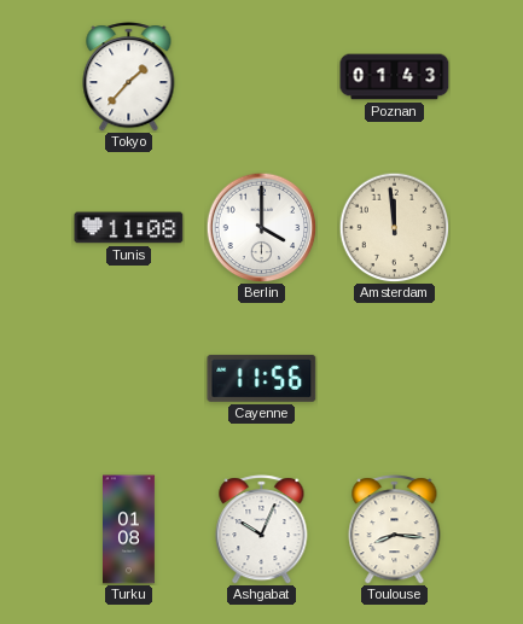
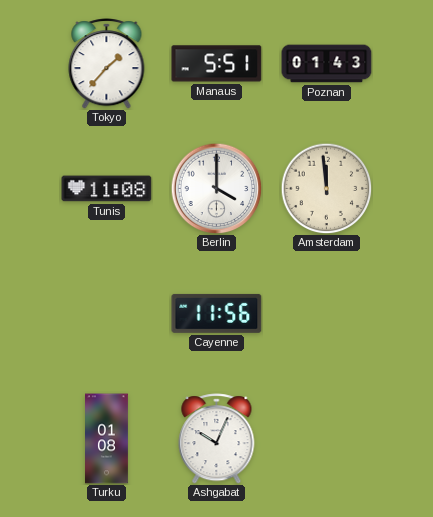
Manaus: none -> 5:51
Toulouse: 8:16 -> none
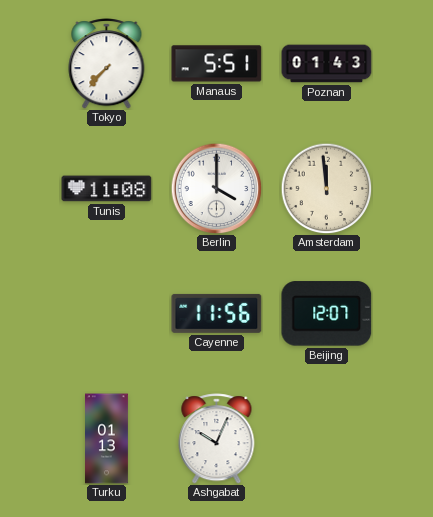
Tokyo: 1:37 -> 7:37
Beijing: none -> 12:07
Turku: 01:08 -> 01:13
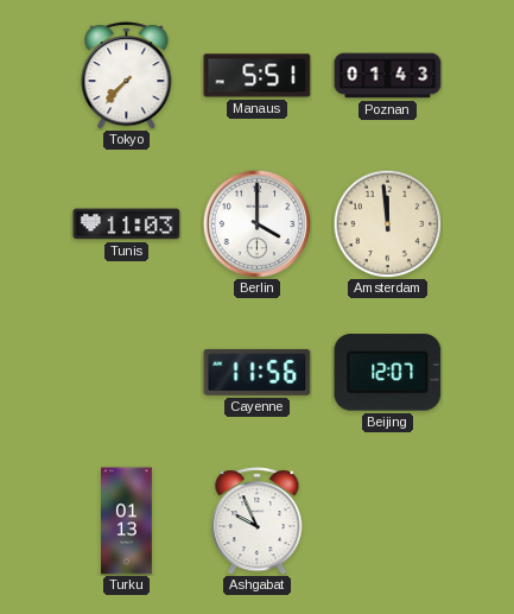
Tunis: 11:08 -> 11:03
Ashgabat: 10:04 -> 9:56
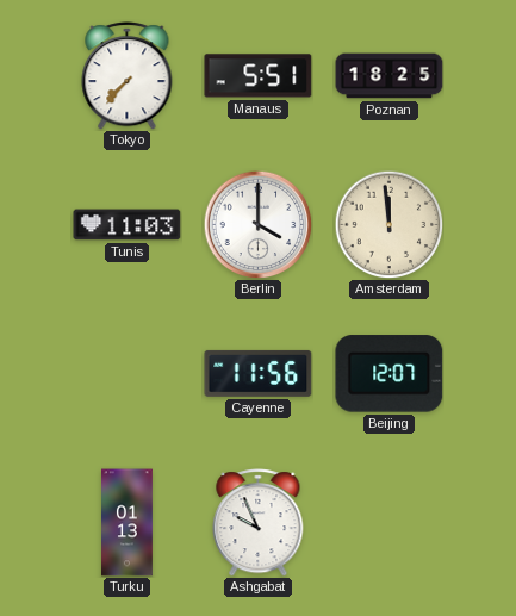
Poznan: 01:43 -> 18:25
